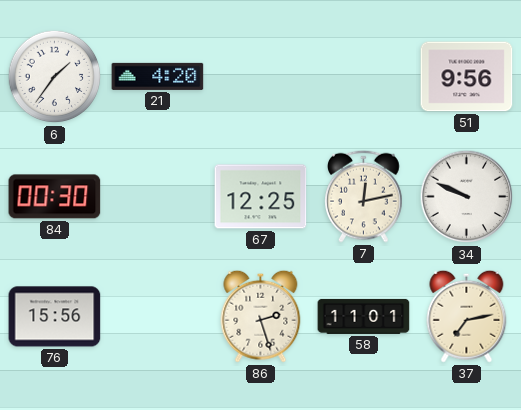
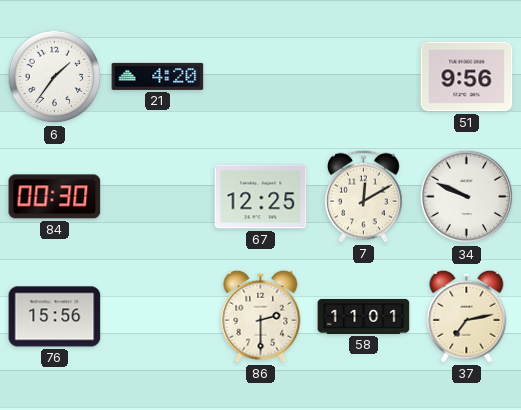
7: 12:13 -> 12:10
86: 2:27 -> 2:30
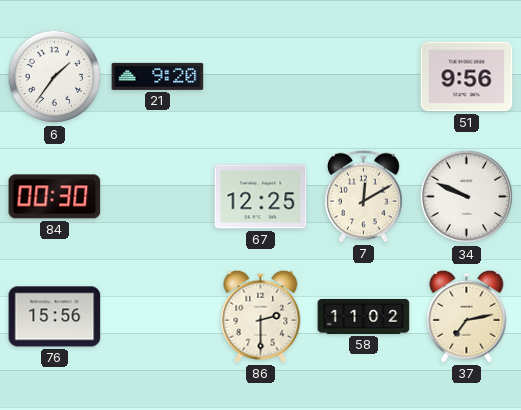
21: 4:20 -> 9:20
58: 11:01 -> 11:02
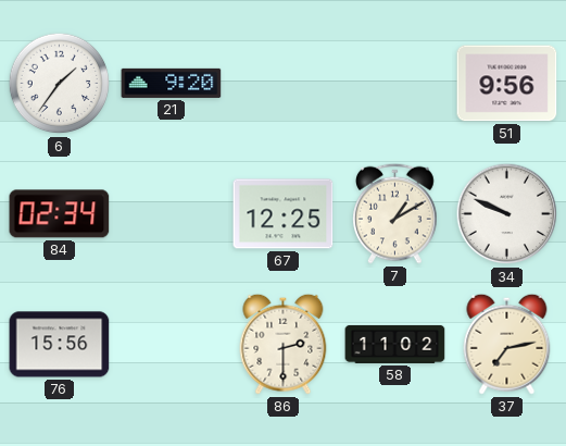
84: 00:30 -> 02:34
7: 12:10 -> 1:10
